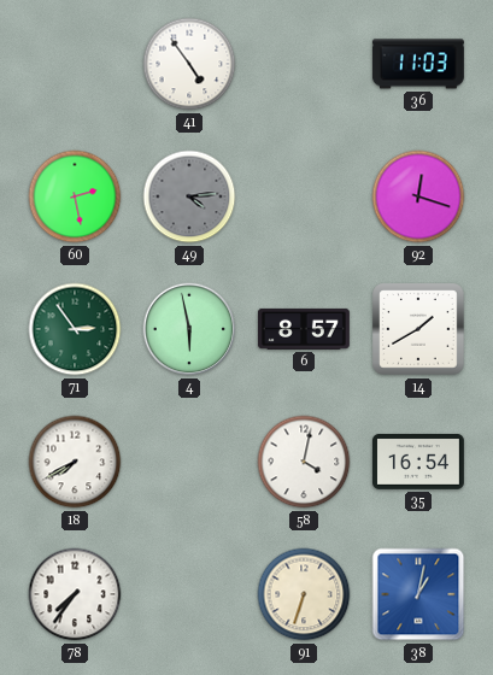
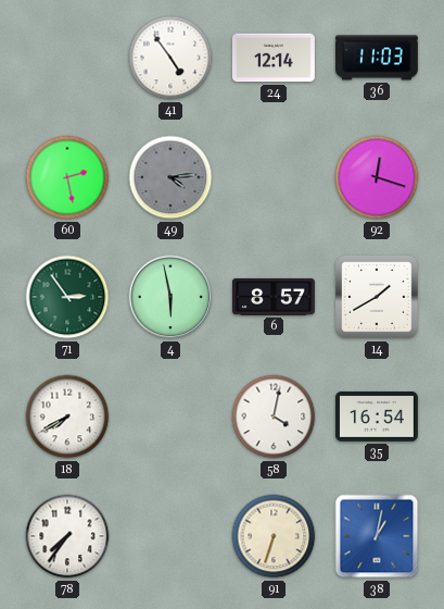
24: none -> 12:14
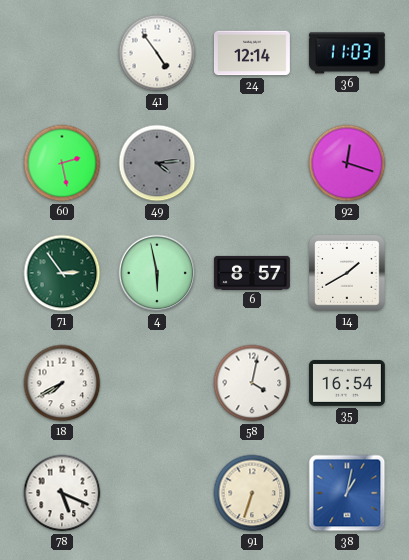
78: 7:36 -> 5:19
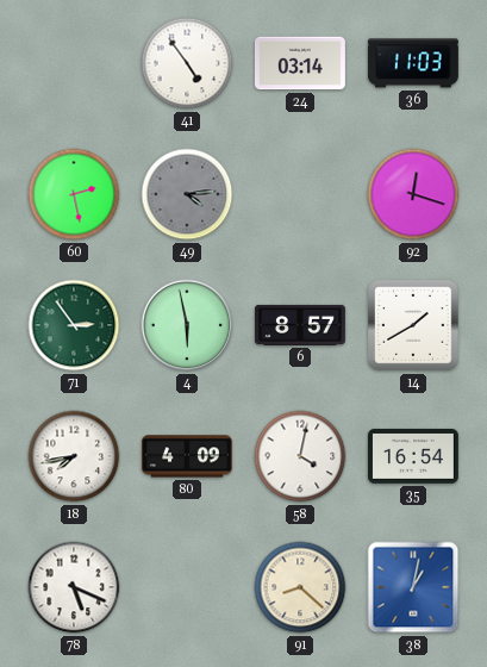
24: 12:14 -> 03:14
18: 7:40 -> 7:43
80: none -> 4:09
91: 6:33 -> 8:22
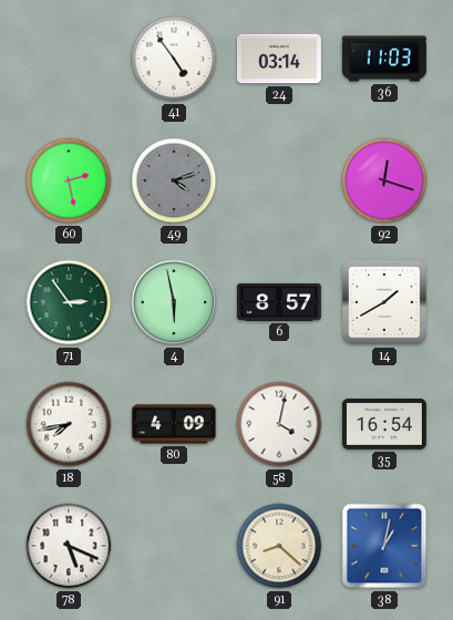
49: 4:14 -> 4:12
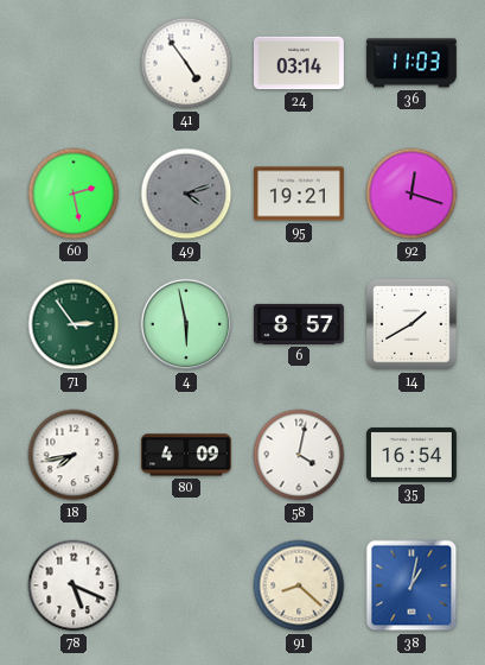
95: none -> 19:21
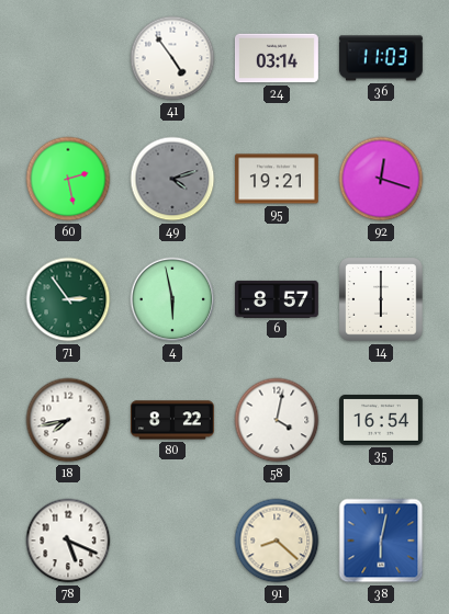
14: 1:40 -> 6:00
80: 4:09 -> 8:22
38: 1:02 -> 6:02
